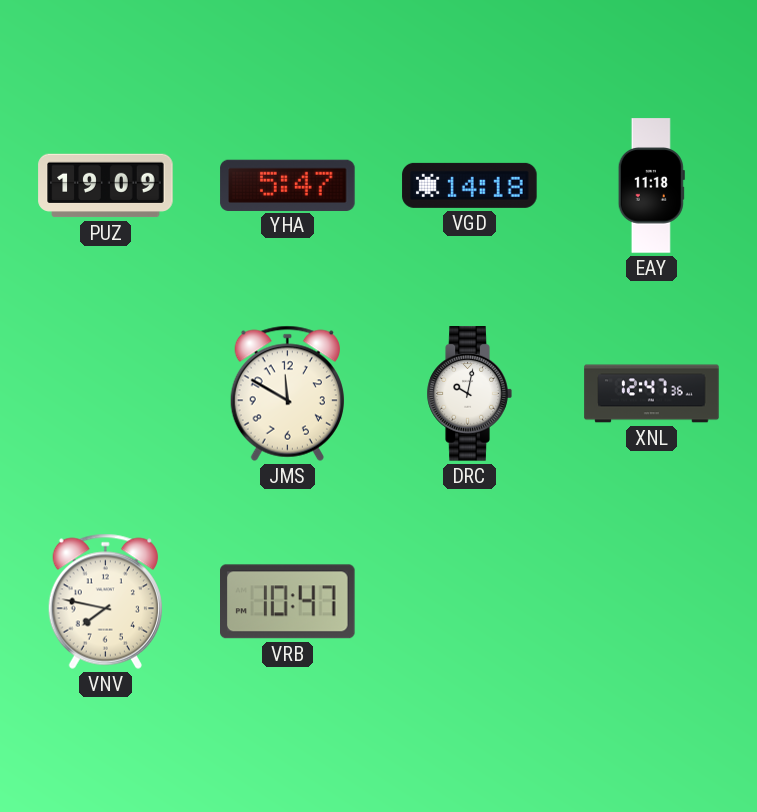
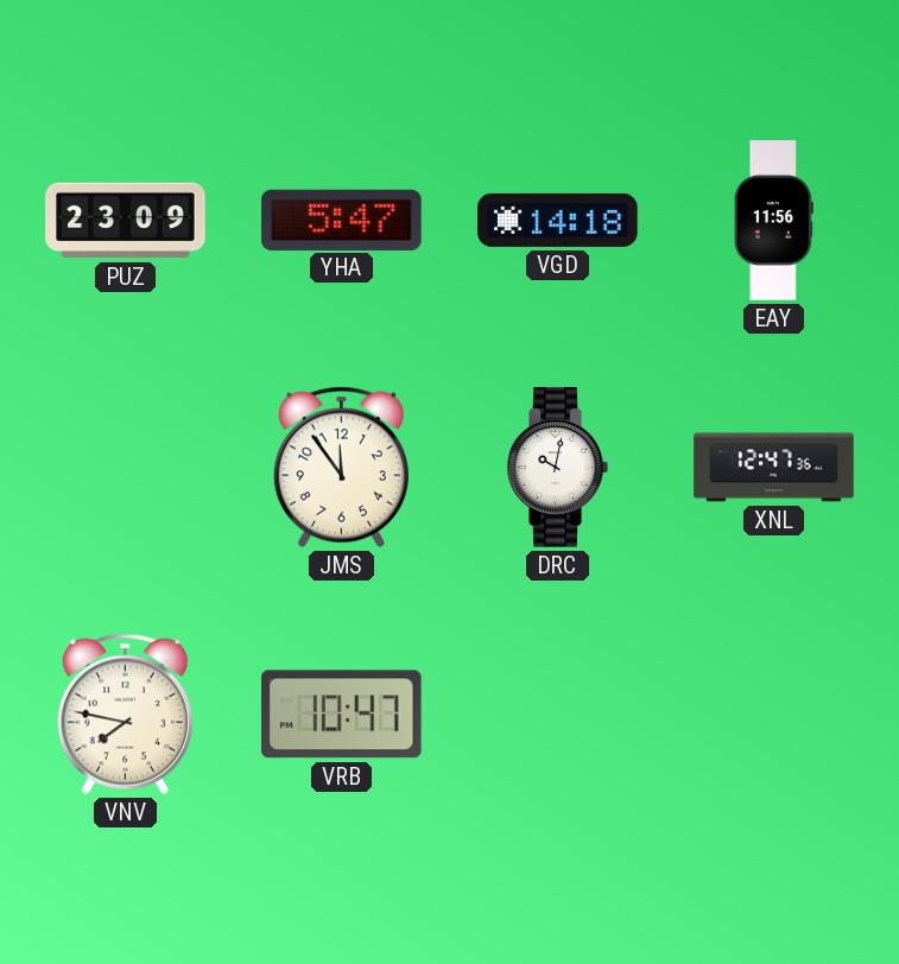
PUZ: 19:09 -> 23:09
EAY: 11:18 -> 11:56
JMS: 11:50 -> 11:54
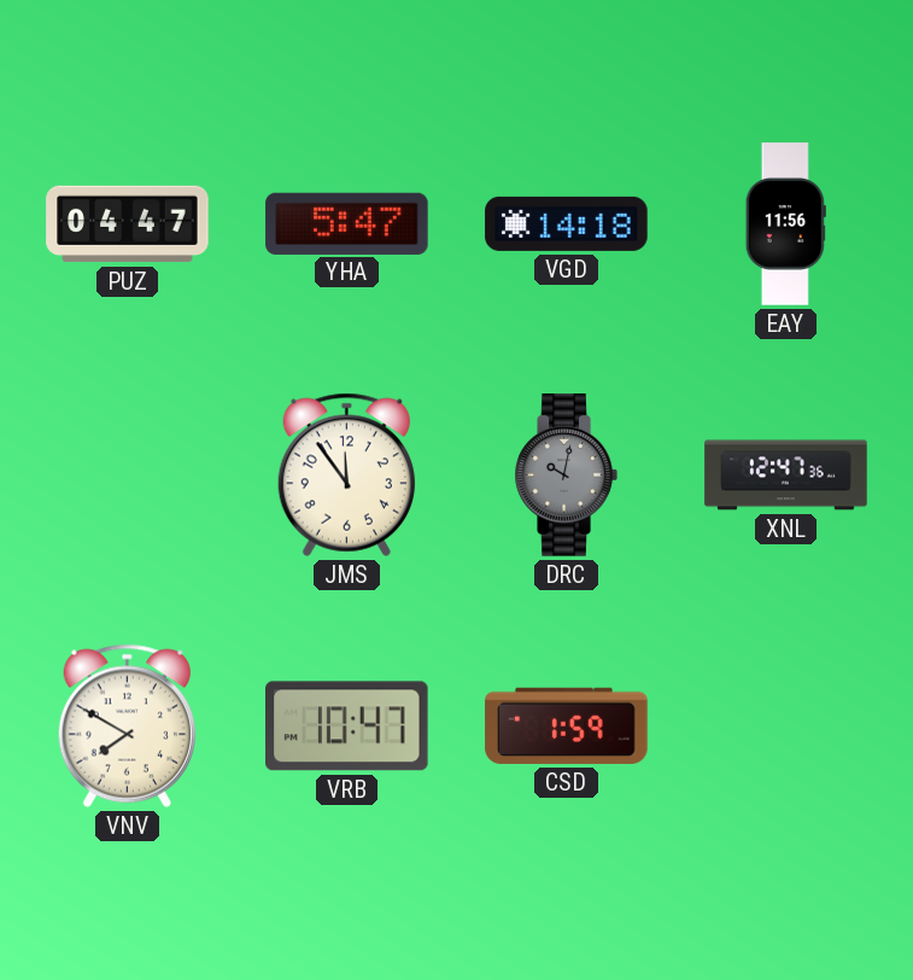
PUZ: 23:09 -> 04:47
DRC dial: white -> grey
VNV: 7:47 -> 7:50
CSD: none -> 1:59
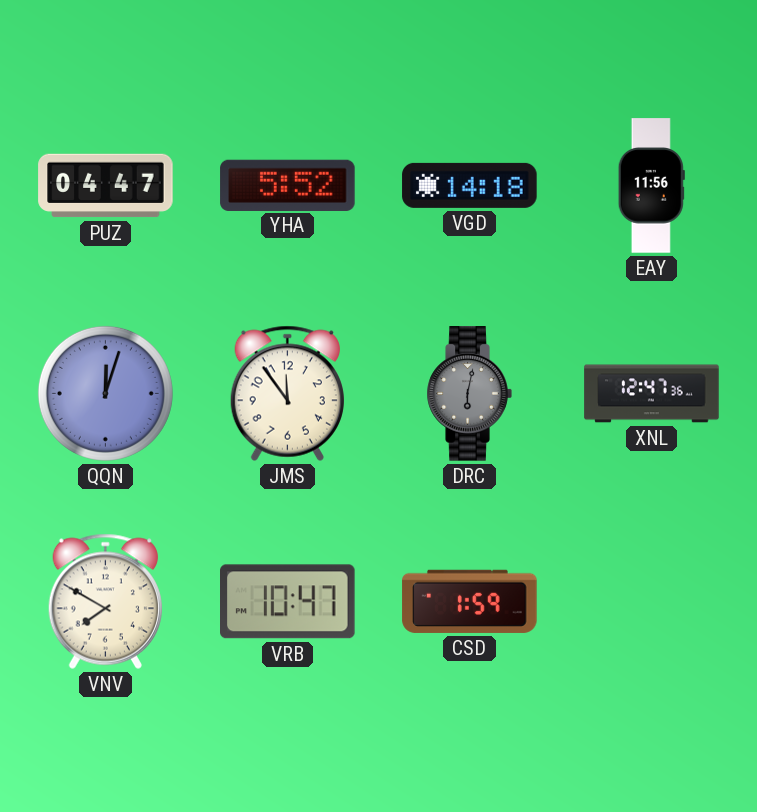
YHA: 5:47 -> 5:52
QQN: none -> 12:03
DRC: 10:02 -> 6:02
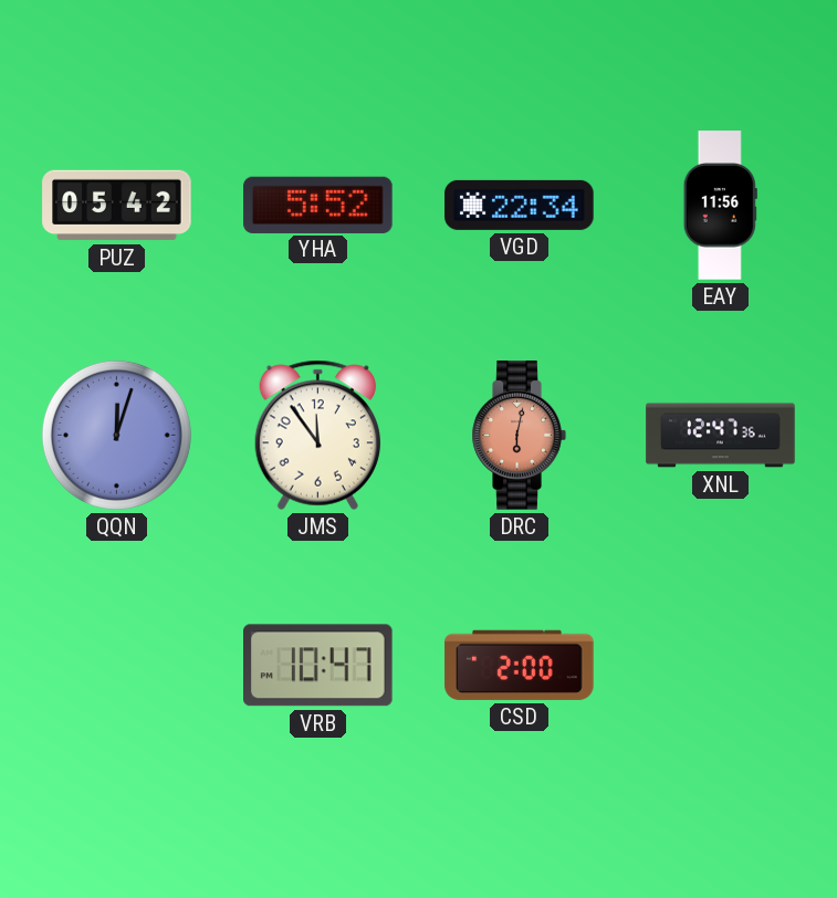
PUZ: 04:47 -> 05:42
VGD: 14:18 -> 22:34
DRC dial: grey -> salmon
VNV: 7:50 -> none
CSD: 1:59 -> 2:00
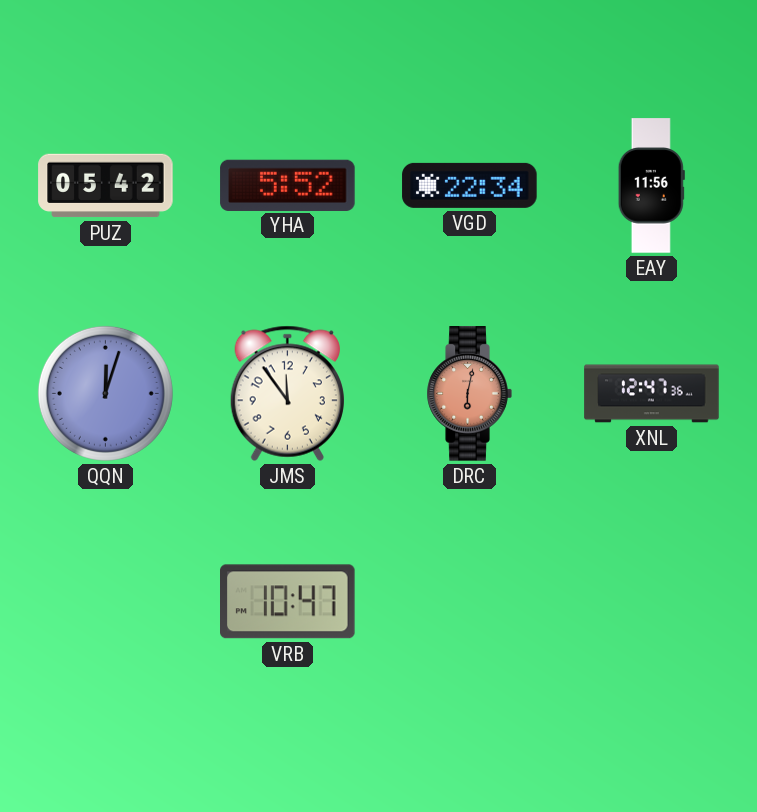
CSD: 2:00 -> none
